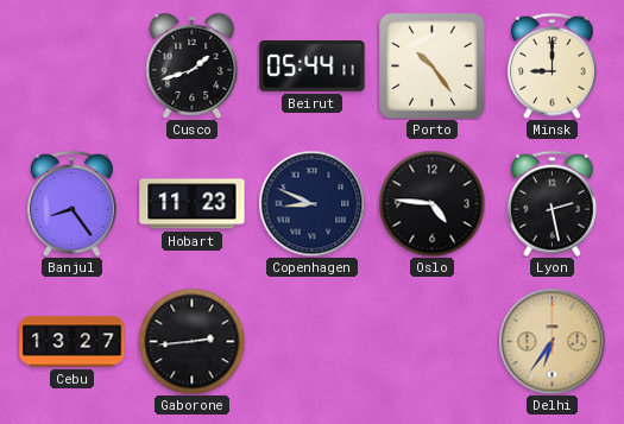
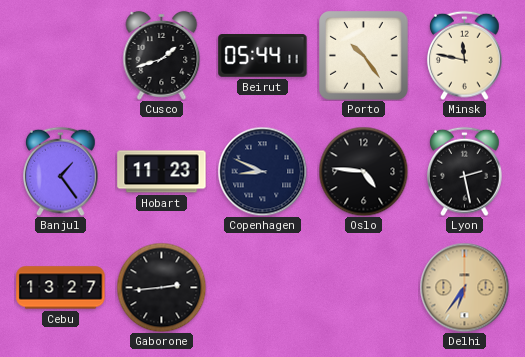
Minsk: 9:00 -> 11:47
Banjul: 8:24 -> 1:24
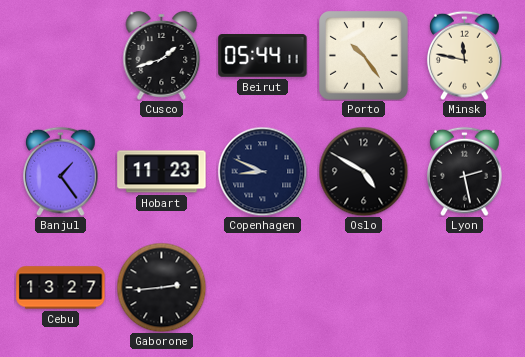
Oslo: 4:46 -> 4:50
Delhi: 6:36 -> none
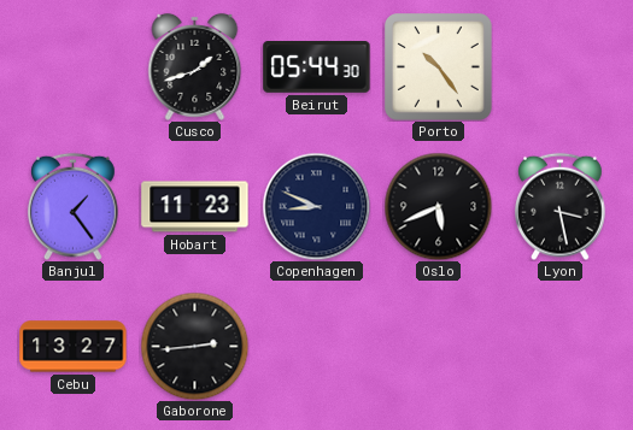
Beirut: 05:44:11 -> 05:44:30
Minsk: 11:47 -> none
Oslo: 4:50 -> 5:41
Lyon: 2:28 -> 3:28
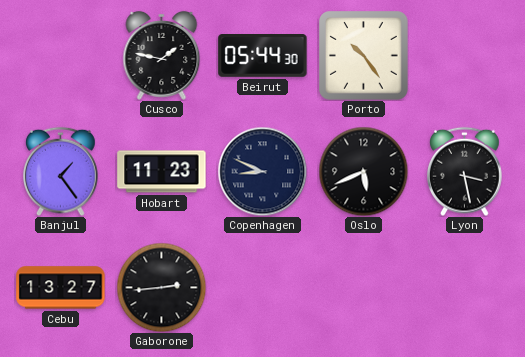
Cusco: 1:42 -> 1:47
